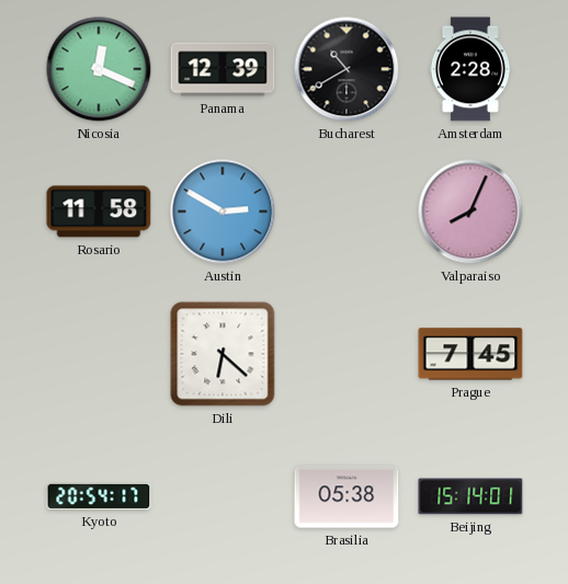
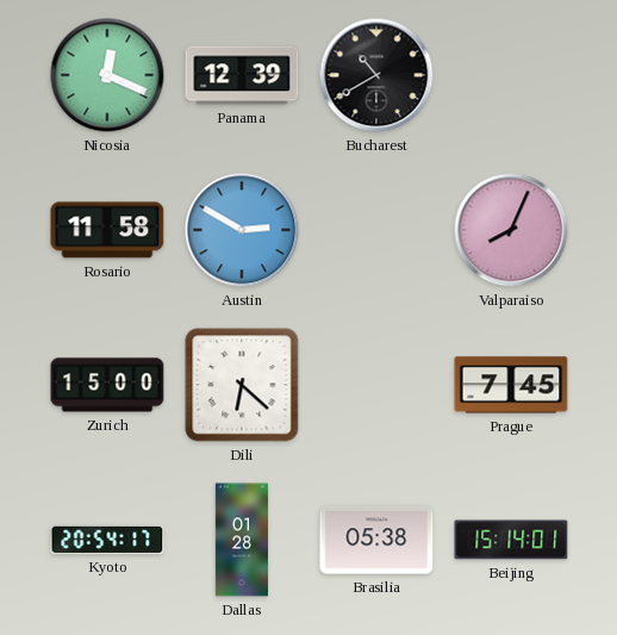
Amsterdam: 2:28 -> none
Zurich: none -> 15:00
Dallas: none -> 01:28
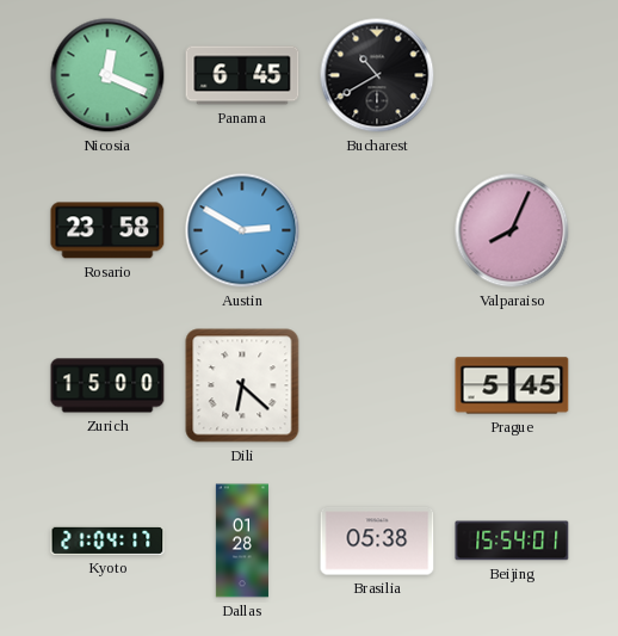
Panama: 12:39 -> 6:45
Rosario: 11:58 -> 23:58
Prague: 7:45 -> 5:45
Kyoto: 20:54 -> 21:04
Beijing: 15:14 -> 15:54
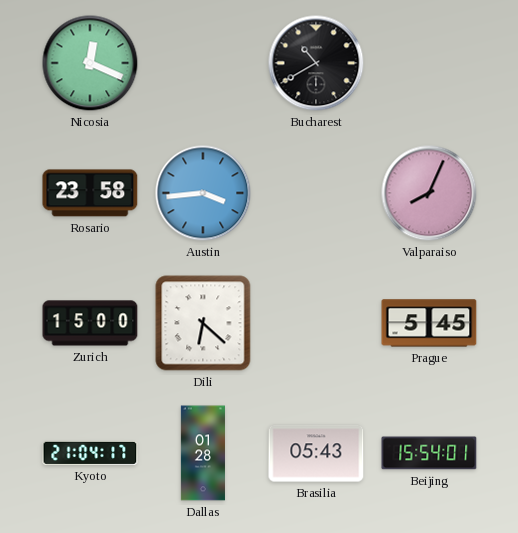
Panama: 6:45 -> none
Austin: 2:50 -> 3:44
Brasilia: 05:38 -> 05:43
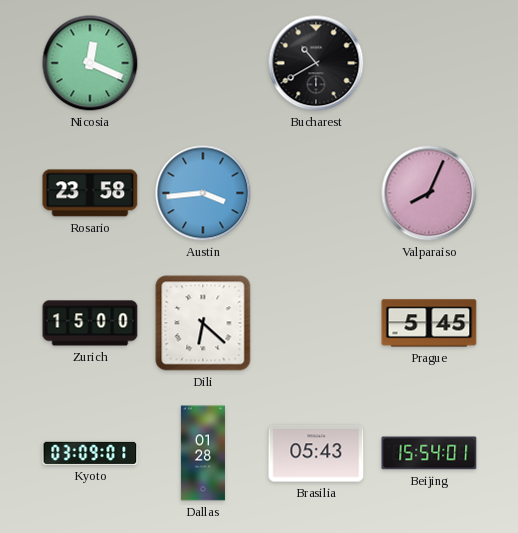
Kyoto: 21:04 -> 03:09
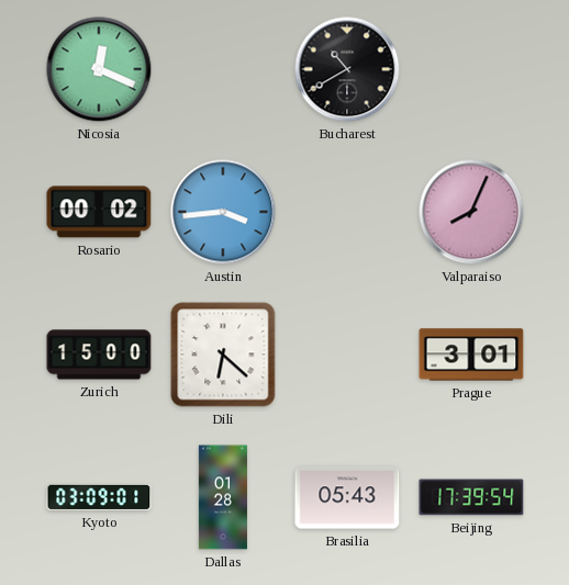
Rosario: 23:58 -> 00:02
Prague: 5:45 -> 3:01
Beijing: 15:54 -> 17:39
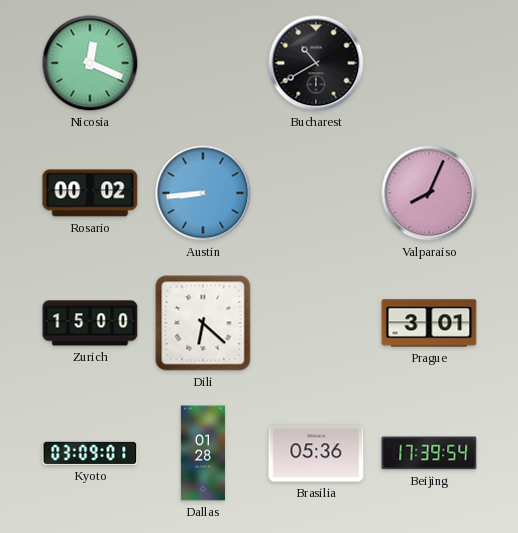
Austin: 3:44 -> 8:44
Brasilia: 05:43 -> 05:36
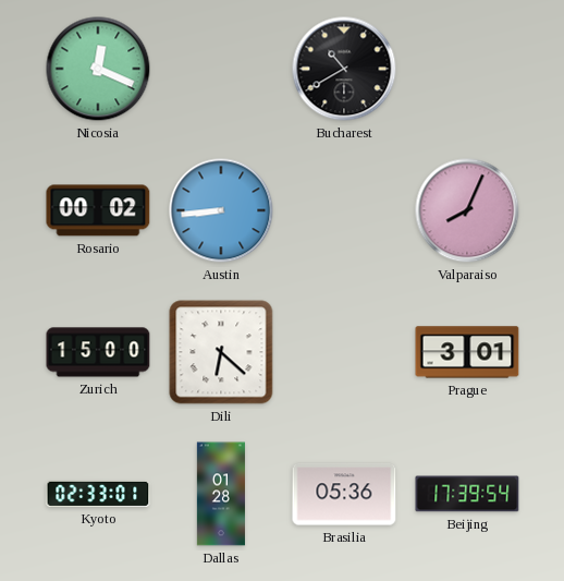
Kyoto: 03:09 -> 02:33
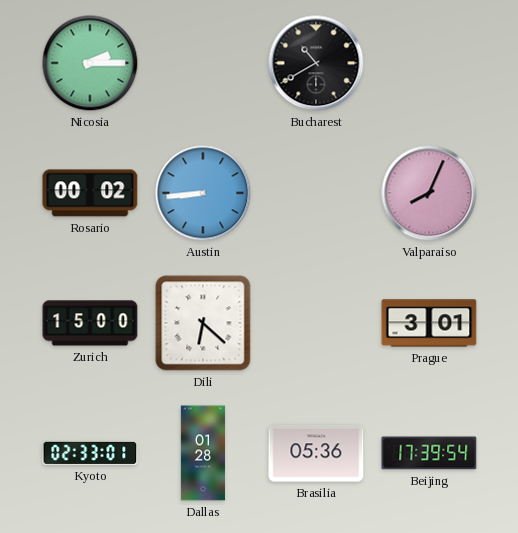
Nicosia: 12:19 -> 2:15
